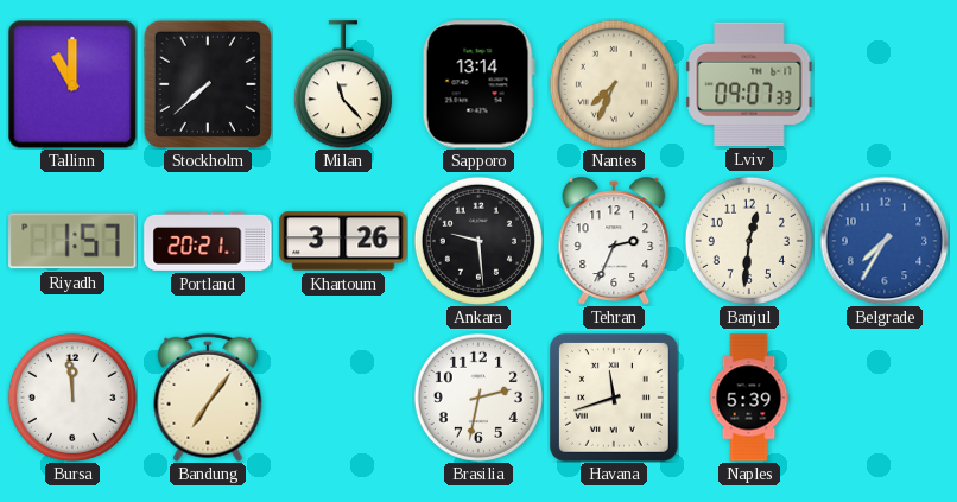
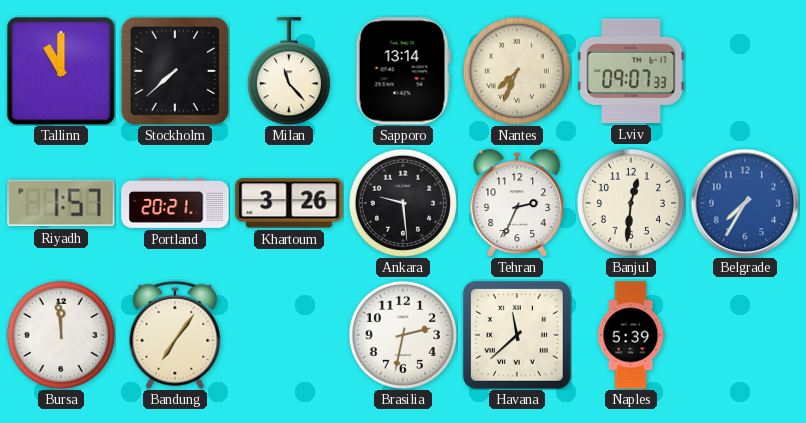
Havana: 11:42 -> 11:38
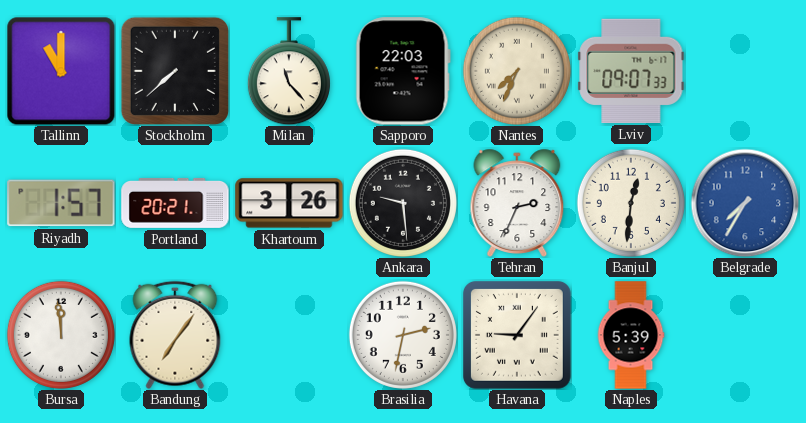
Sapporo: 13:14 -> 22:03
Havana: 11:38 -> 9:06
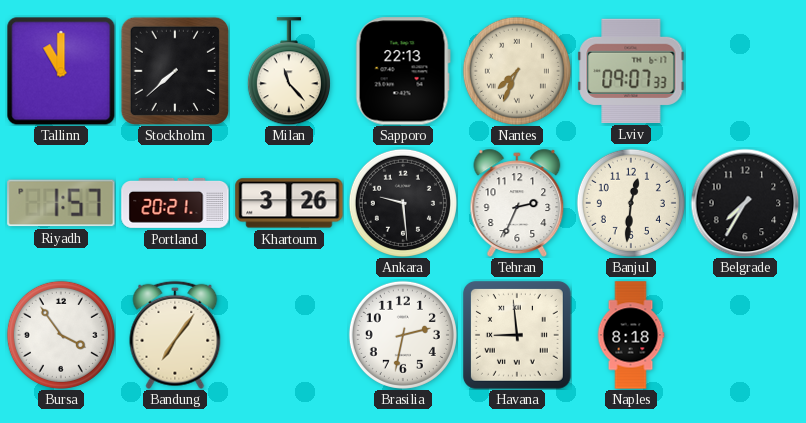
Sapporo: 22:03 -> 22:13
Belgrade dial: blue -> black
Bursa: 11:59 -> 3:54
Havana: 9:06 -> 8:59
Naples: 5:39 -> 8:18
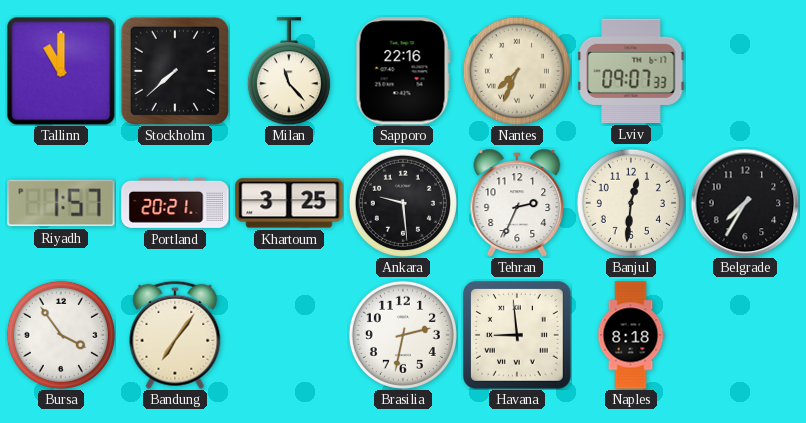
Sapporo: 22:13 -> 22:16
Khartoum: 3:26 -> 3:25
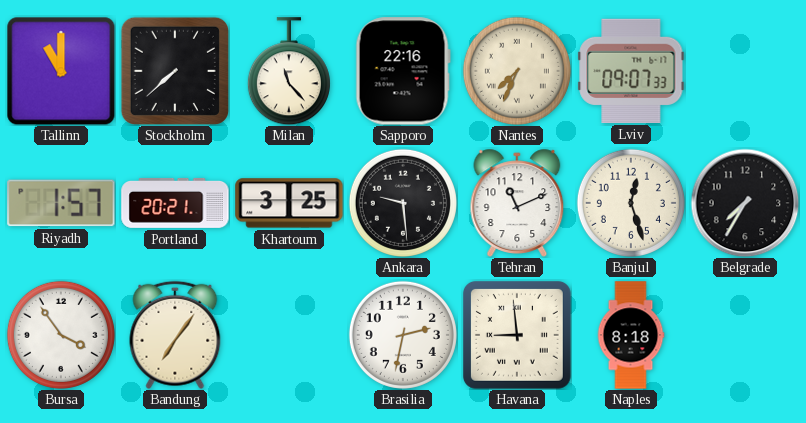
Tehran: 2:34 -> 11:11
Banjul: 12:31 -> 12:27
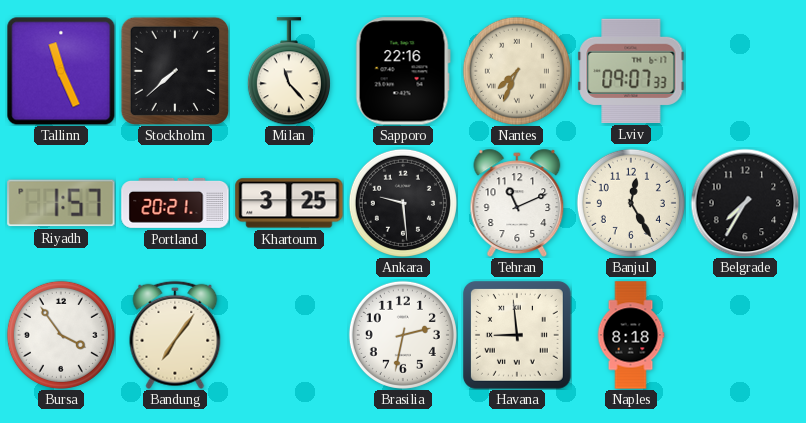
Tallinn: 11:00 -> 11:26
Banjul: 12:27 -> 12:25
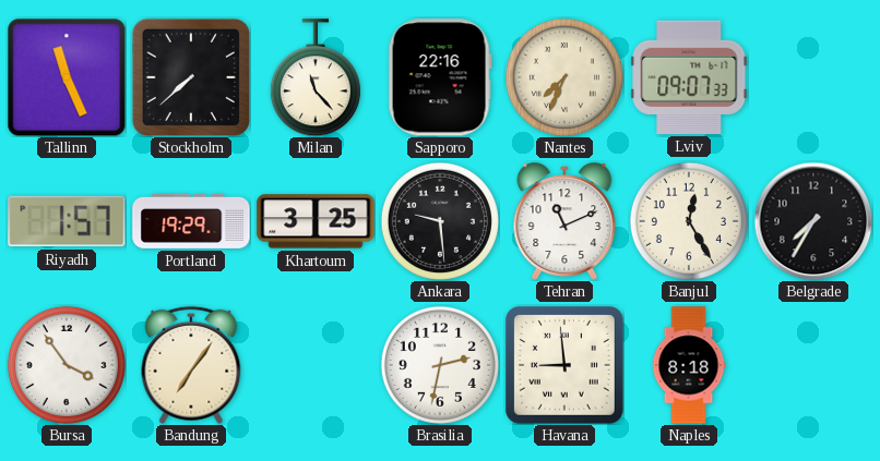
Portland: 20:21 -> 19:29
